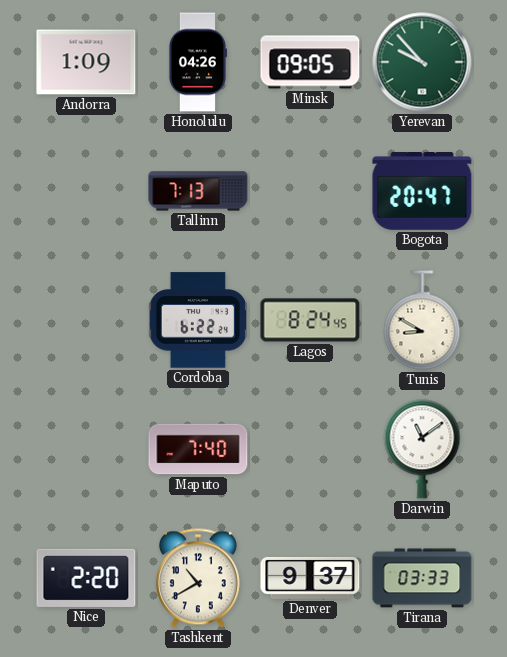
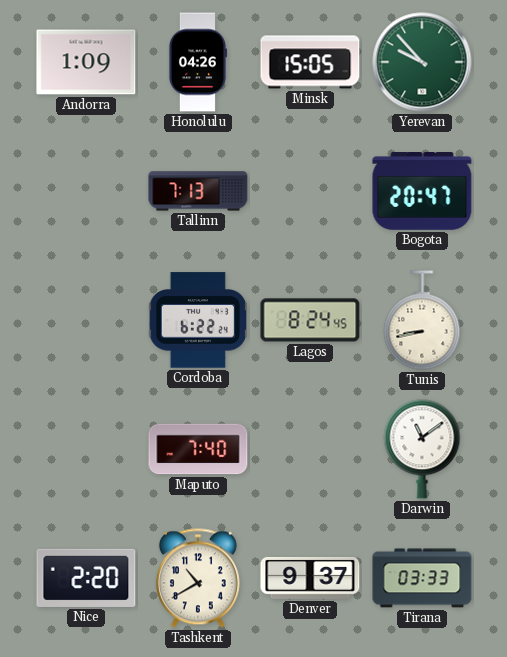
Minsk: 09:05 -> 15:05
Tunis: 8:50 -> 8:43
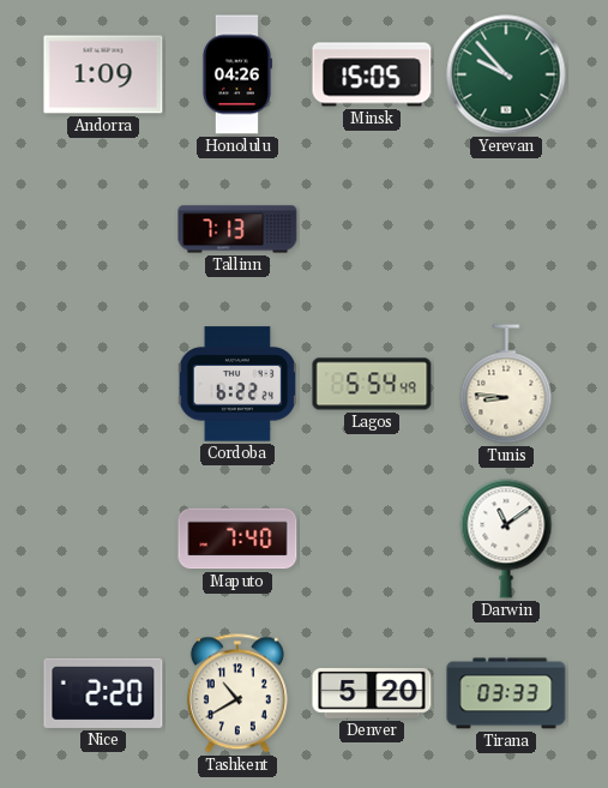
Bogota: 20:47 -> none
Lagos: 8:24 -> 5:54
Tunis: 8:43 -> 8:46
Denver: 9:37 -> 5:20
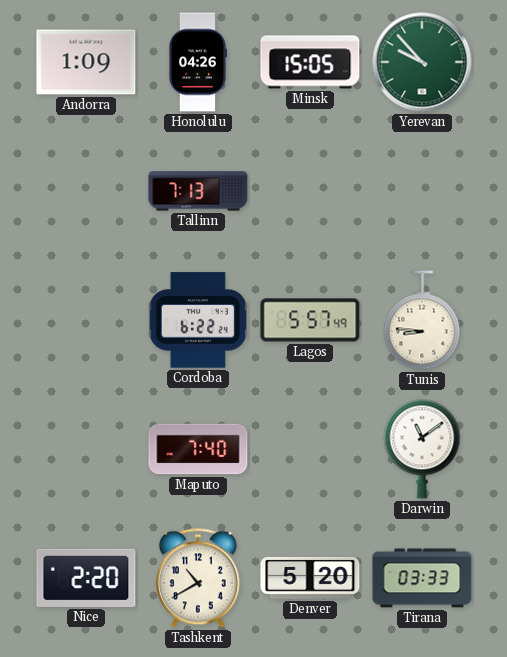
Lagos: 5:54 -> 5:57
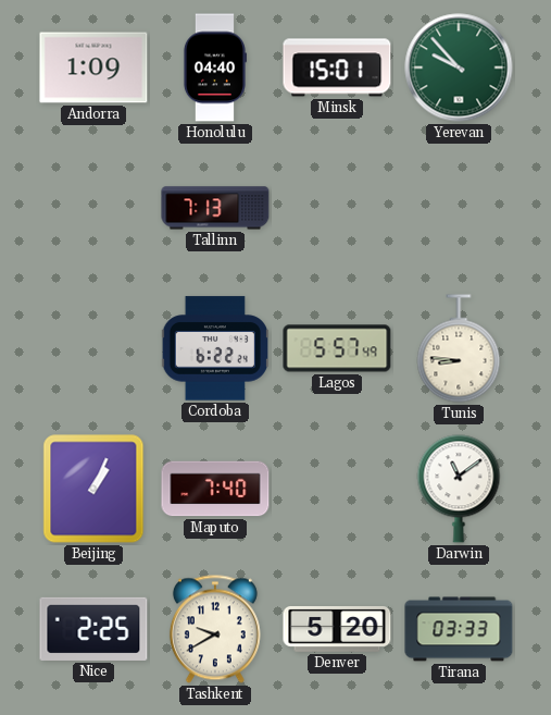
Honolulu: 04:26 -> 04:40
Minsk: 15:05 -> 15:01
Beijing: none -> 1:04
Nice: 2:20 -> 2:25
Tashkent: 10:40 -> 9:40
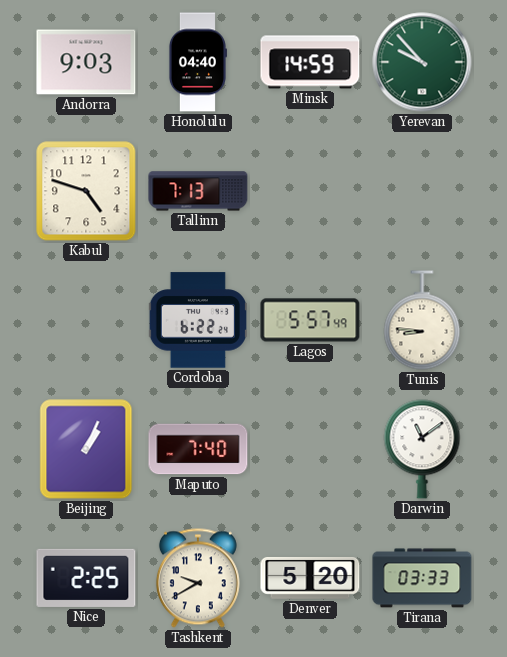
Andorra: 1:09 -> 9:03
Minsk: 15:01 -> 14:59
Kabul: none -> 4:48
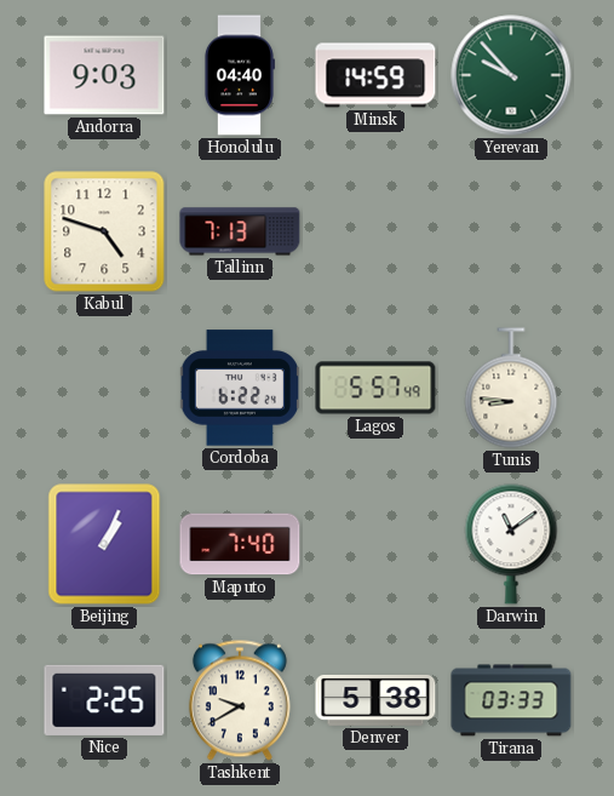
Denver: 5:20 -> 5:38
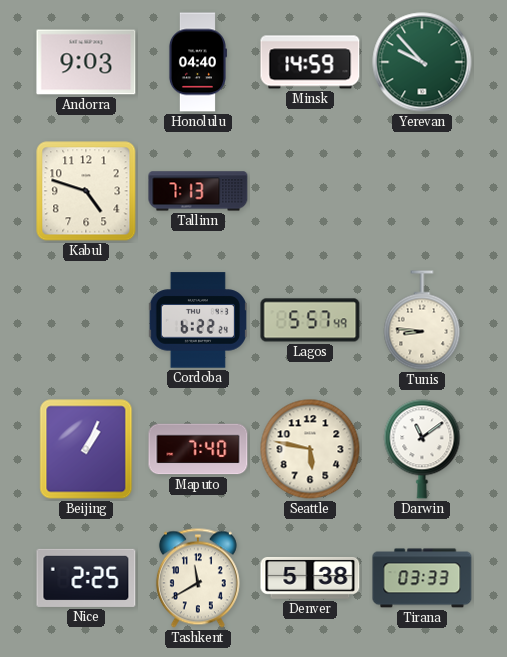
Seattle: none -> 5:47
Tashkent: 9:40 -> 11:40
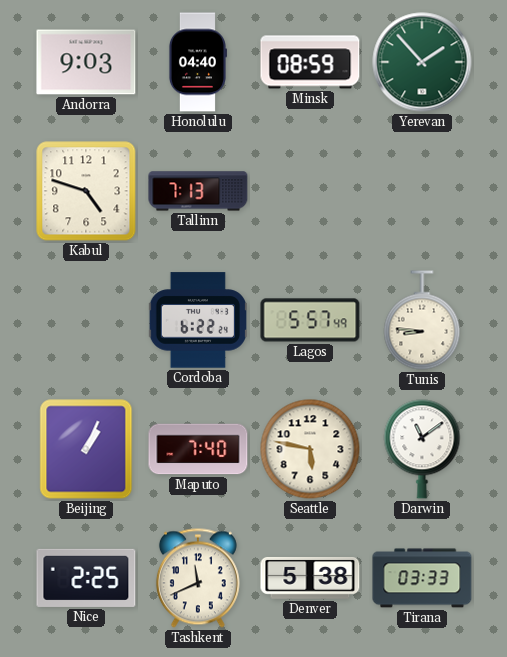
Minsk: 14:59 -> 08:59
Yerevan: 9:53 -> 1:53
Tashkent: 11:40 -> 11:41
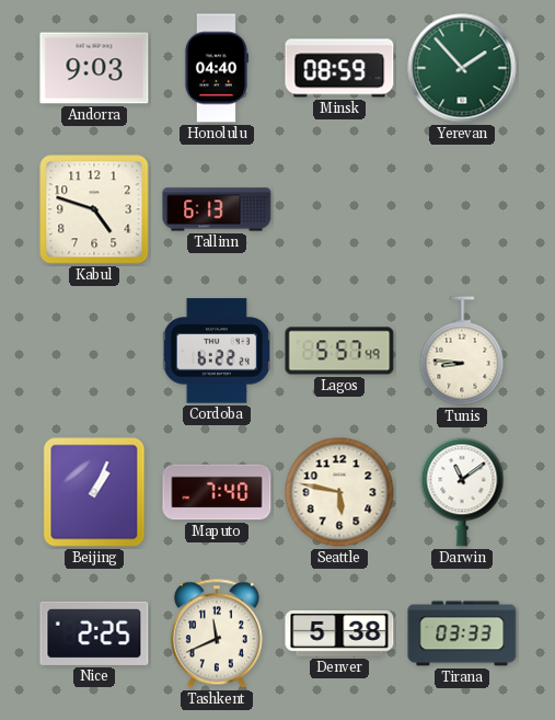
Tallinn: 7:13 -> 6:13
